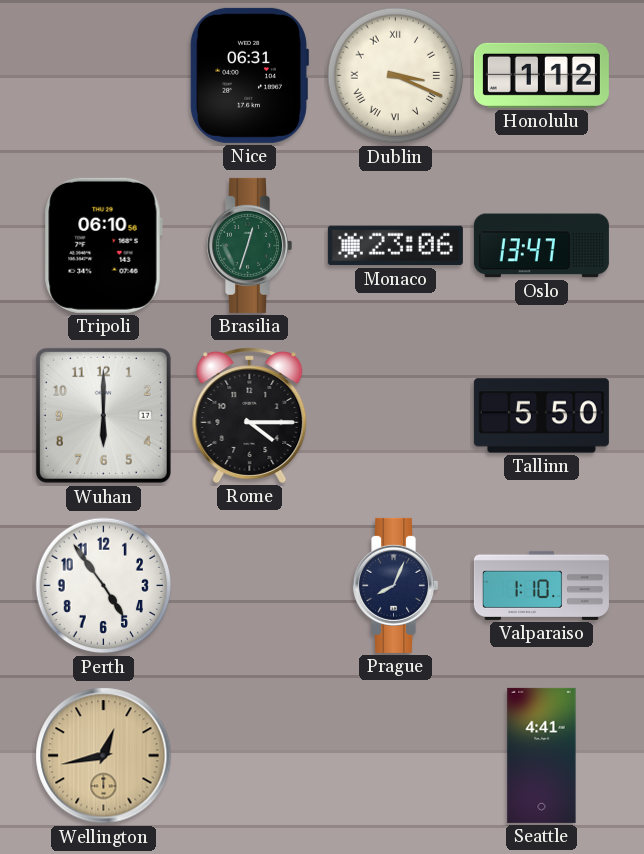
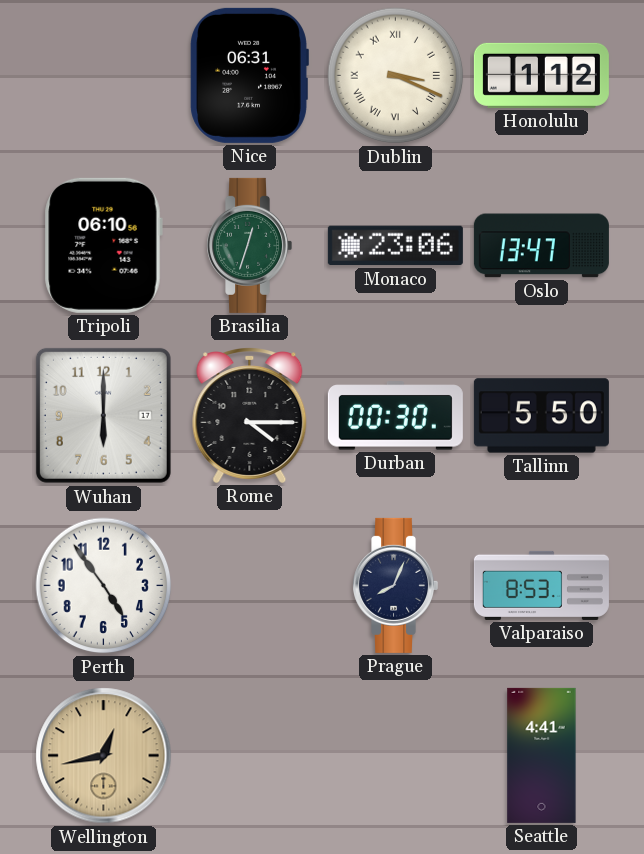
Durban: none -> 00:30
Valparaiso: 1:10 -> 8:53
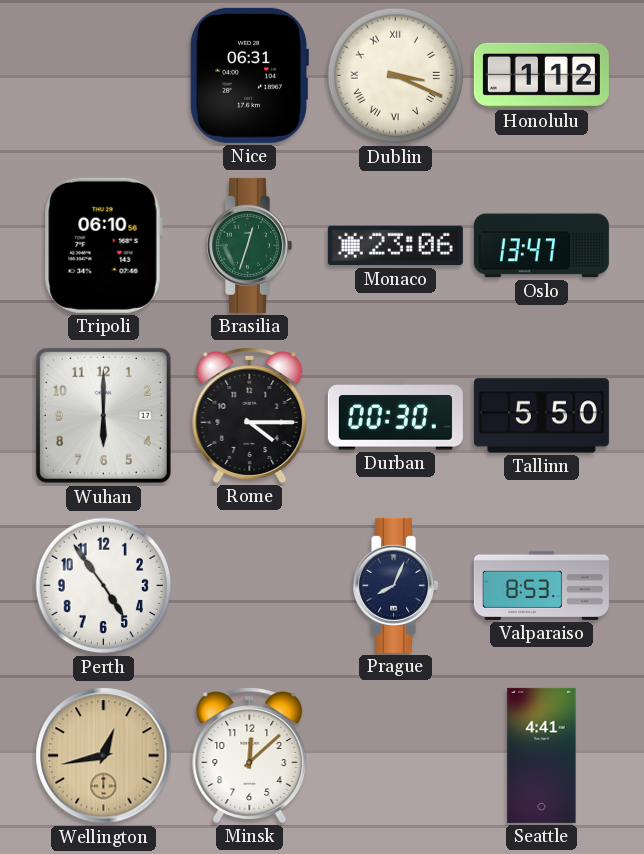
Minsk: none -> 12:08
